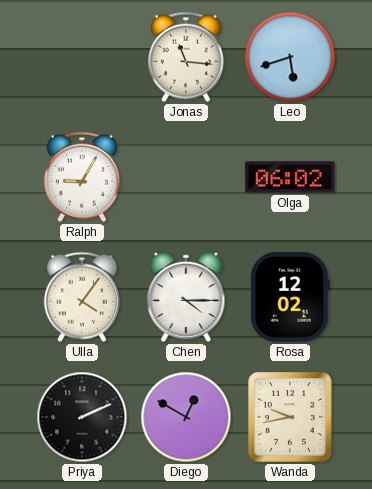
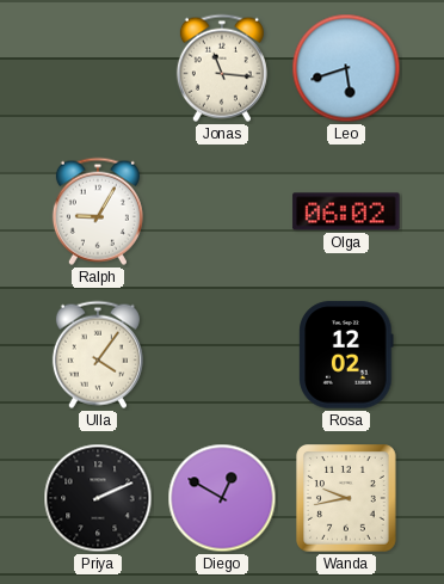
Chen: 4:15 -> none
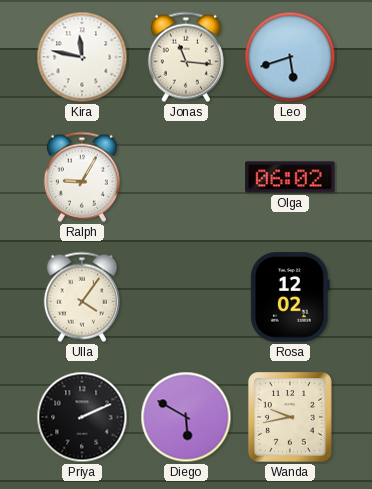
Kira: none -> 11:47
Diego: 12:50 -> 5:50
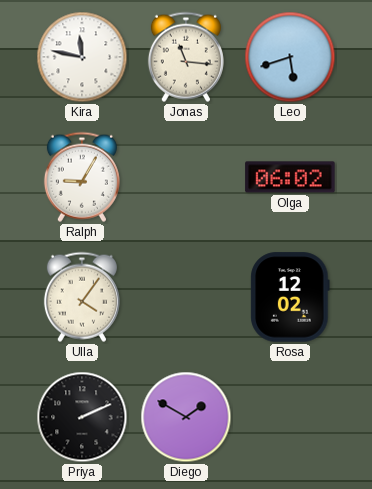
Diego: 5:50 -> 1:50
Wanda: 9:43 -> none
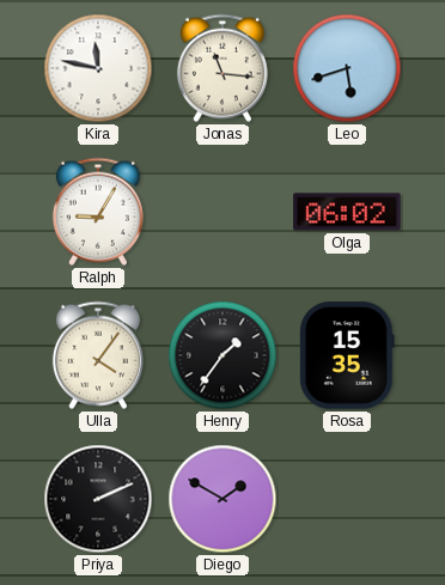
Henry: none -> 1:36
Rosa: 12:02 -> 15:35
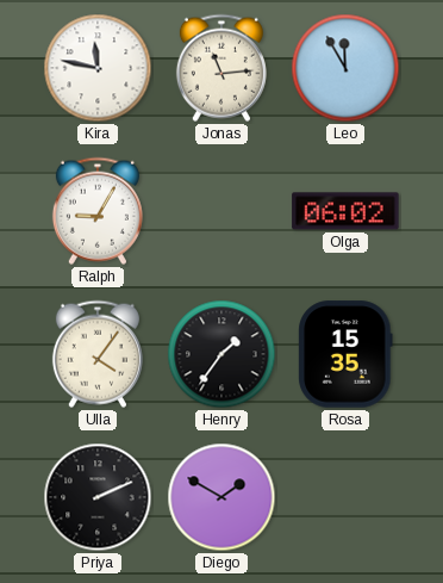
Jonas: 11:16 -> 11:14
Leo: 5:42 -> 11:55
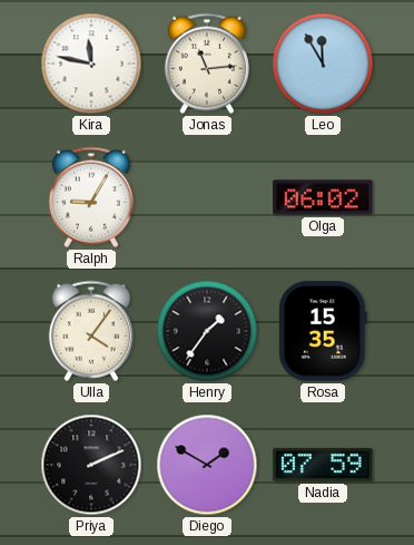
Nadia: none -> 07:59
